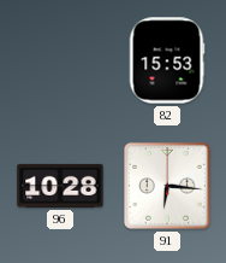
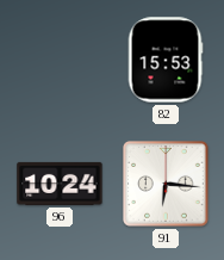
96: 10:28 -> 10:24
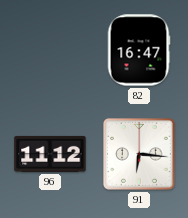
82: 15:53 -> 16:47
96: 10:24 -> 11:12
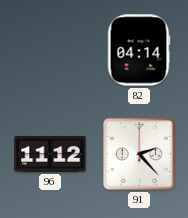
82: 16:47 -> 04:14
91: 6:16 -> 2:23
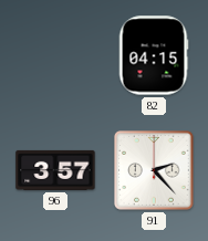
82: 04:14 -> 04:15
96: 11:12 -> 3:57
